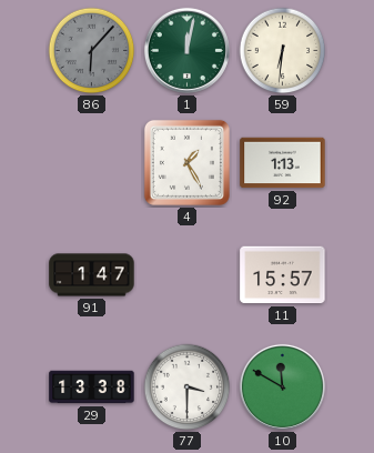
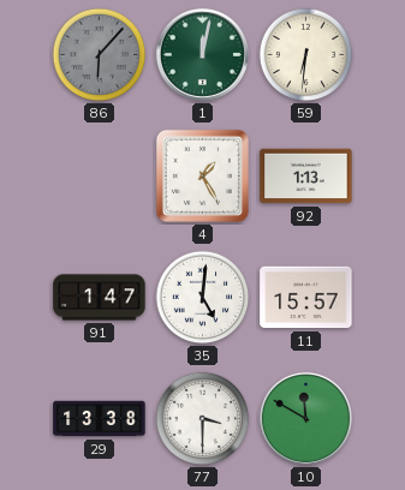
35: none -> 5:01
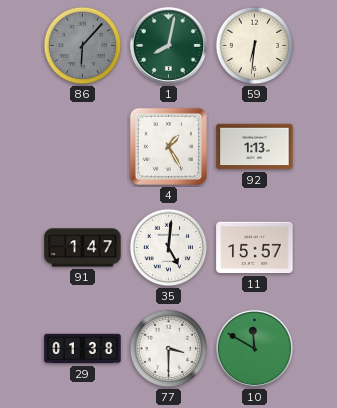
1: 12:02 -> 8:02
29: 13:38 -> 01:38
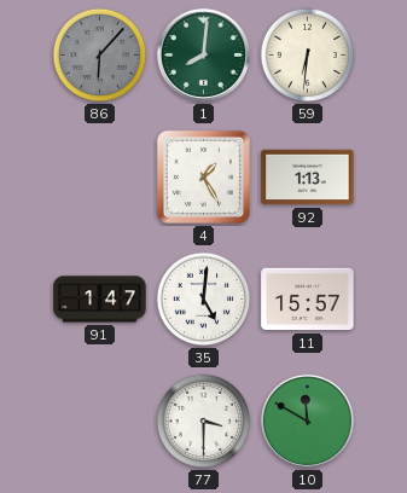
1: 8:02 -> 8:01
29: 01:38 -> none
